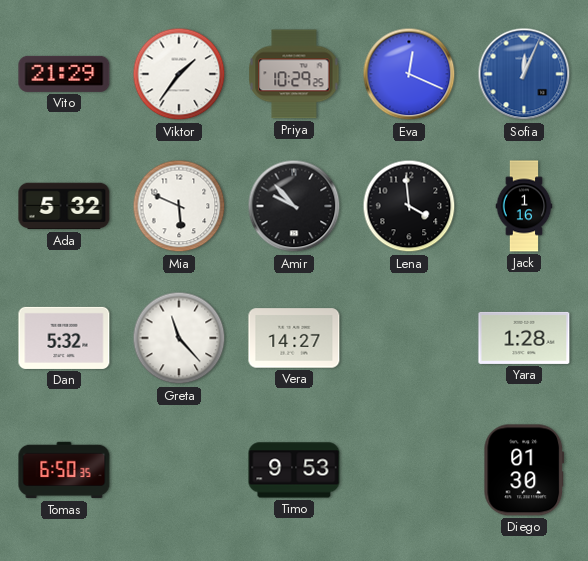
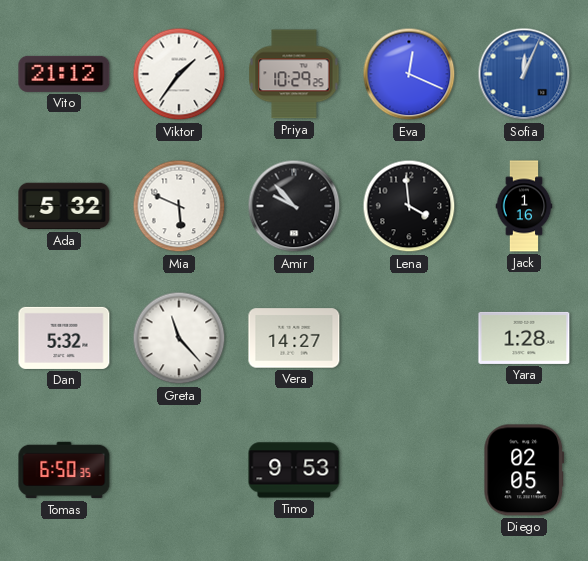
Vito: 21:29 -> 21:12
Diego: 01:30 -> 02:05
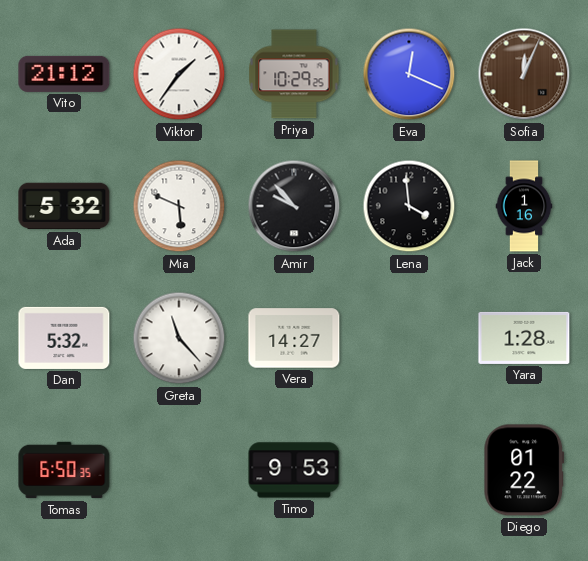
Sofia dial: blue -> brown
Diego: 02:05 -> 01:22
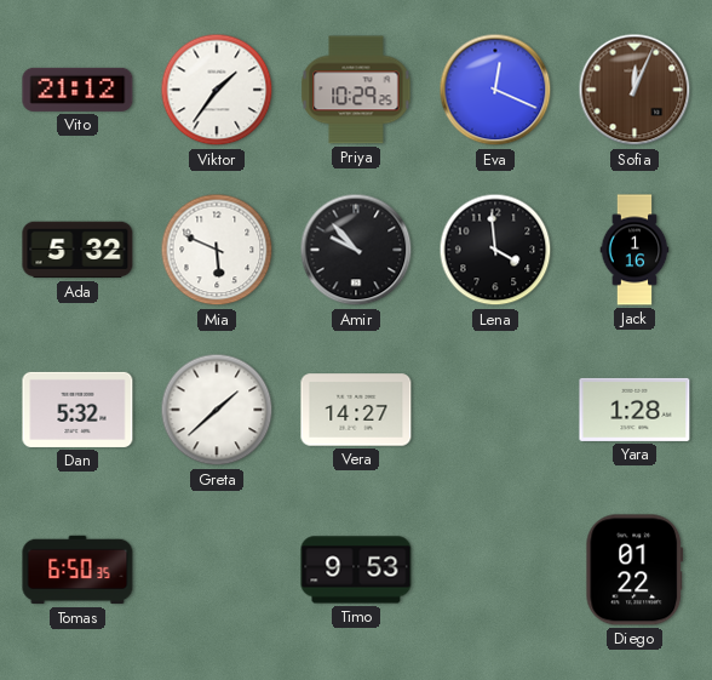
Greta: 11:23 -> 1:38
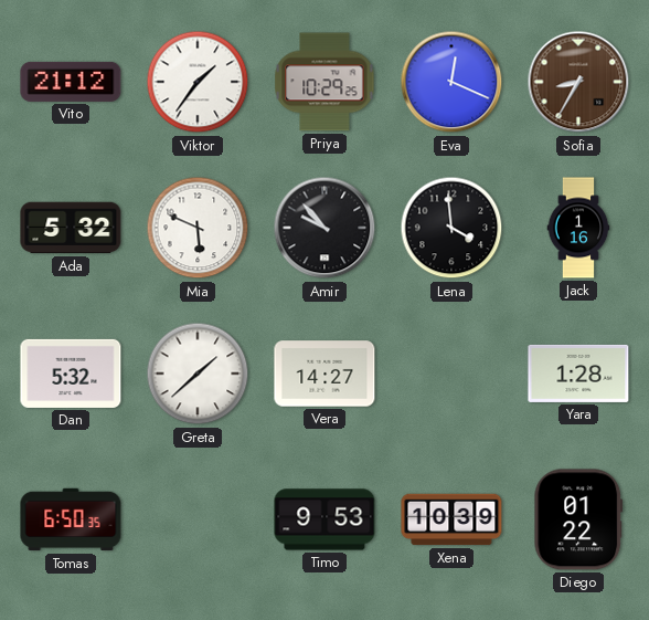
Sofia: 12:04 -> 8:35
Xena: none -> 10:39
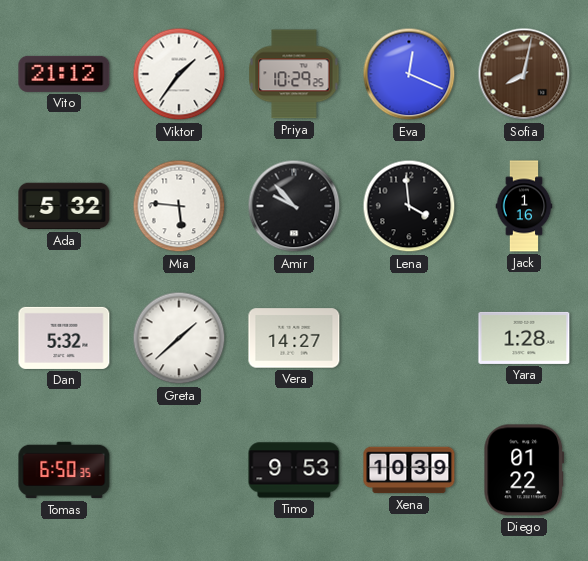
Sofia: 8:35 -> 8:02
Mia: 5:49 -> 5:46
